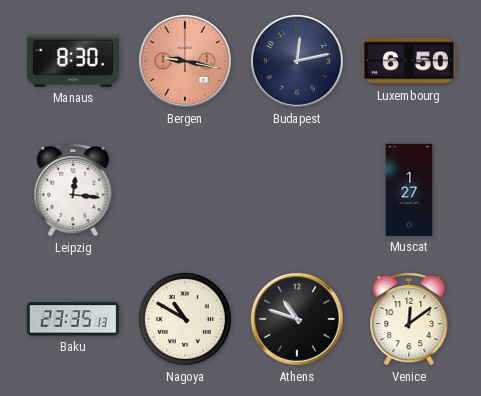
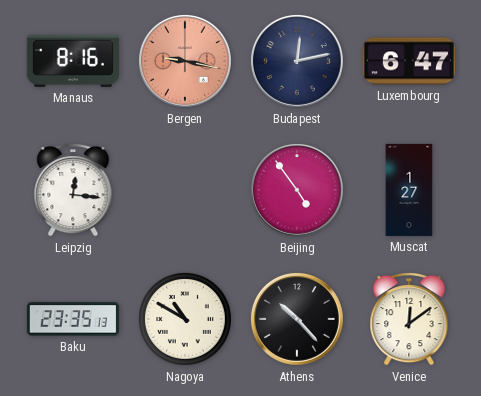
Manaus: 8:30 -> 8:16
Luxembourg: 6:50 -> 6:47
Beijing: none -> 4:54
Athens: 10:48 -> 10:23
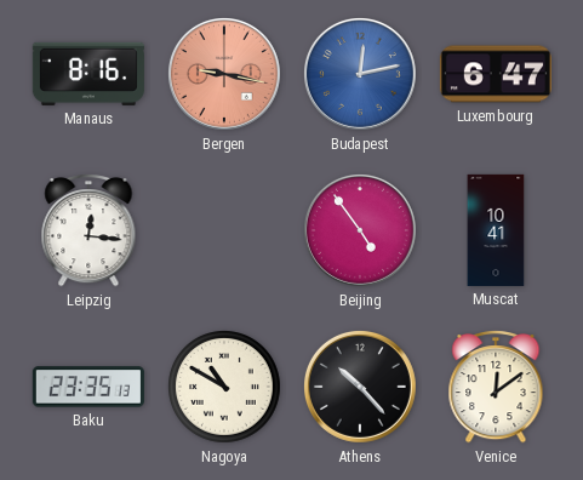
Budapest dial: navy -> blue
Muscat: 1:27 -> 10:41
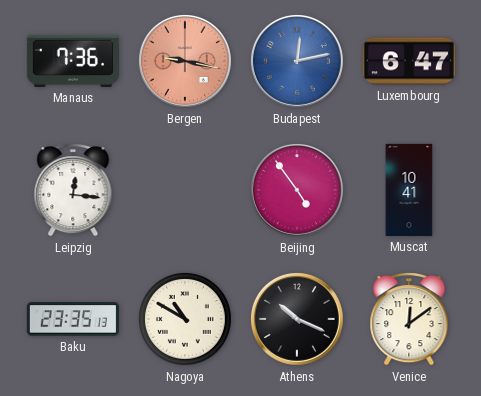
Manaus: 8:16 -> 7:36
Athens: 10:23 -> 10:19
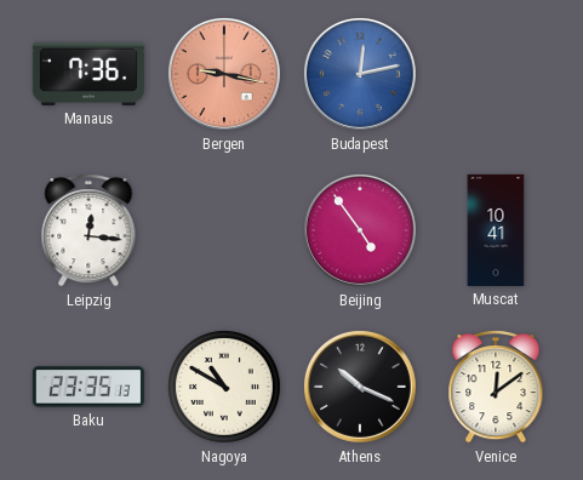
Luxembourg: 6:47 -> none
